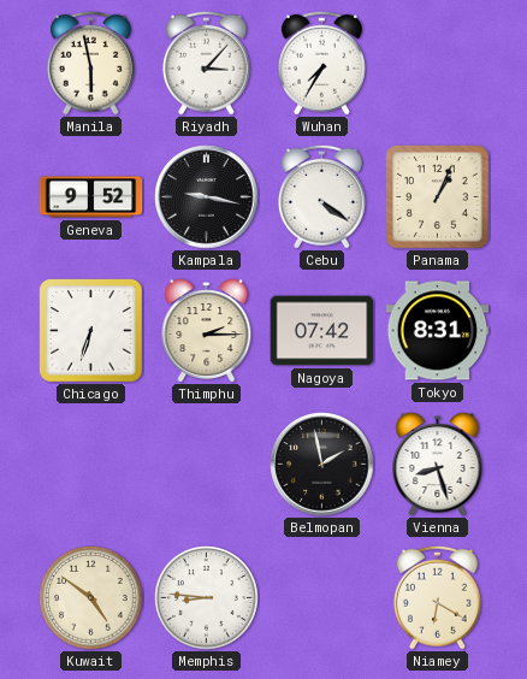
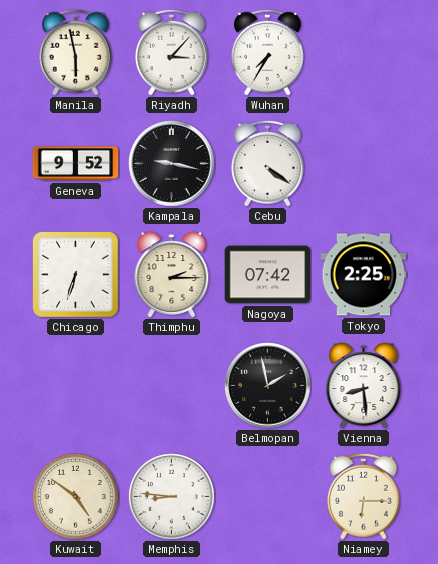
Panama: 1:04 -> none
Tokyo: 8:31 -> 2:25
Vienna: 8:27 -> 8:29
Niamey: 6:20 -> 6:15
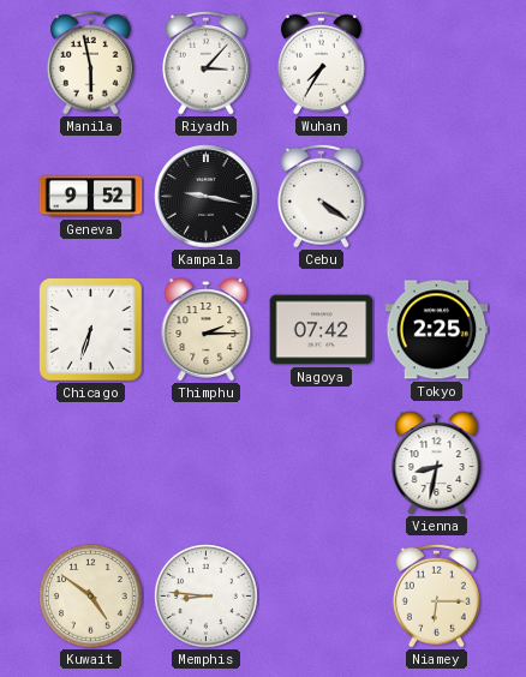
Belmopan: 1:58 -> none
Vienna: 8:29 -> 8:32
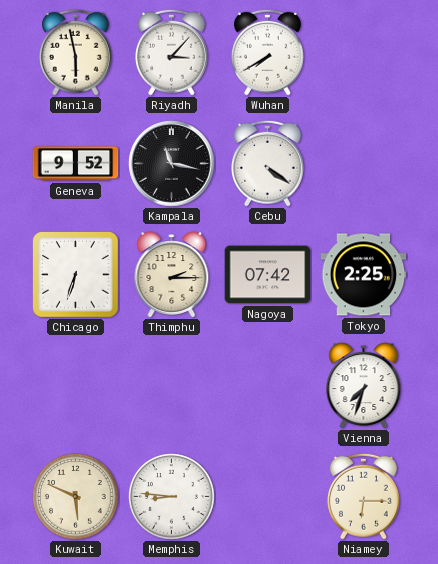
Wuhan: 7:35 -> 7:40
Kampala: 9:17 -> 11:17
Vienna: 8:32 -> 7:33
Kuwait: 4:51 -> 5:49
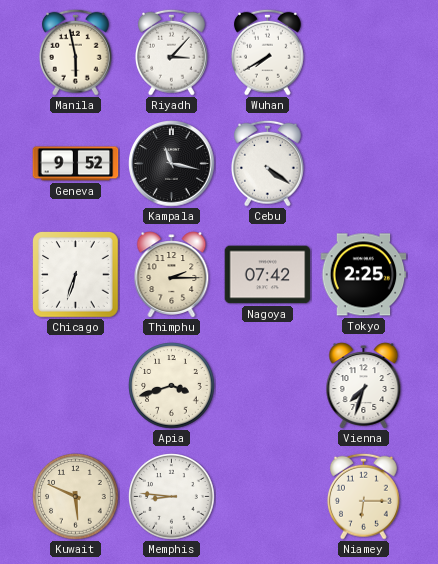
Apia: none -> 3:42
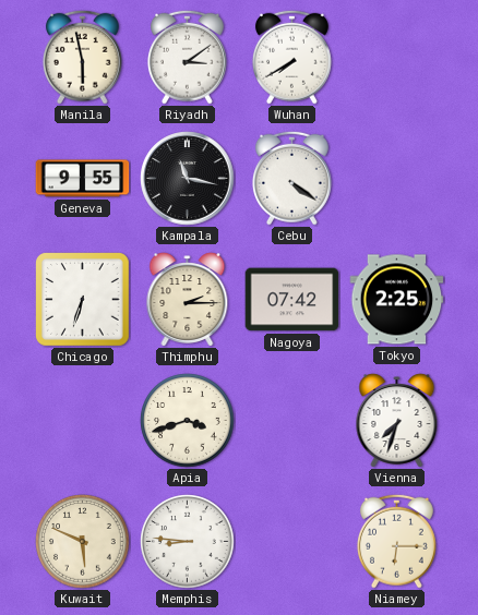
Riyadh: 3:07 -> 3:09
Geneva: 9:52 -> 9:55
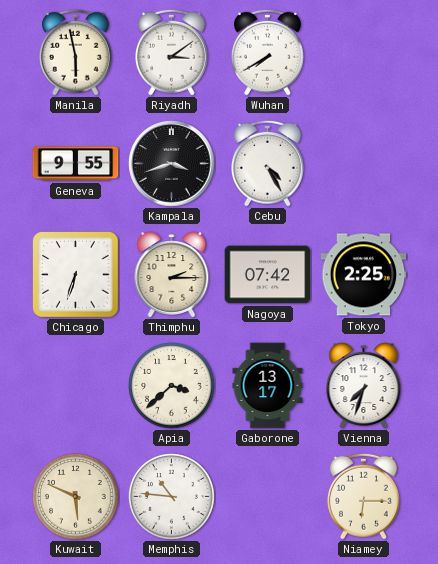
Kampala: 11:17 -> 3:42
Cebu: 4:21 -> 4:25
Apia: 3:42 -> 3:38
Gaborone: none -> 13:17
Memphis: 8:46 -> 10:46
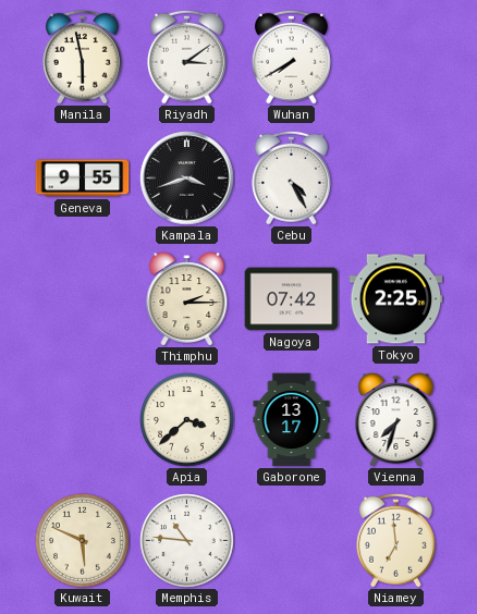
Chicago: 6:33 -> none
Niamey: 6:15 -> 6:59
